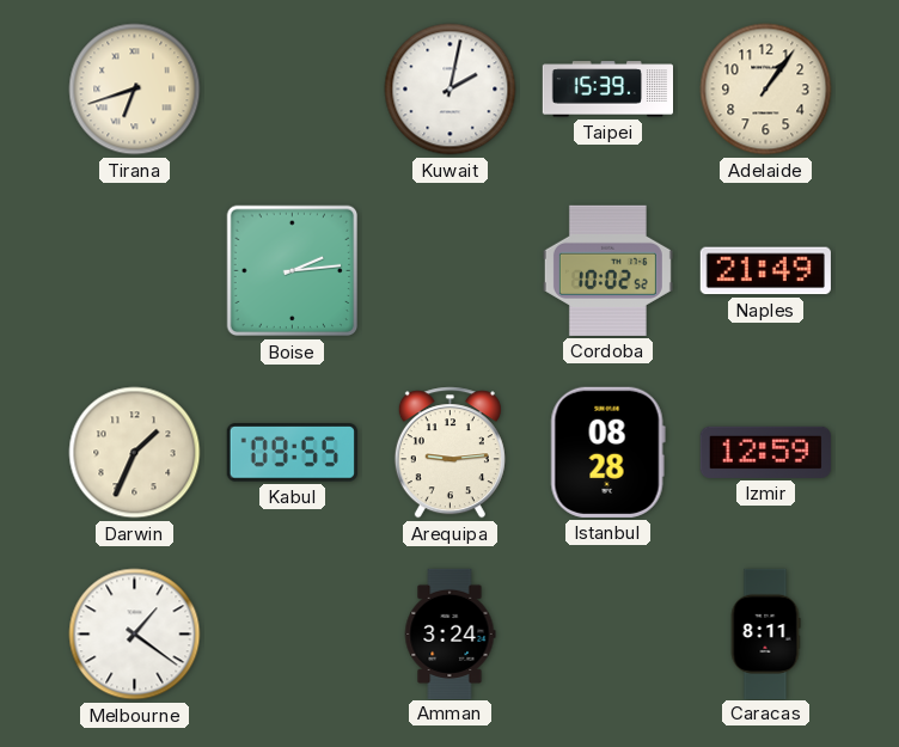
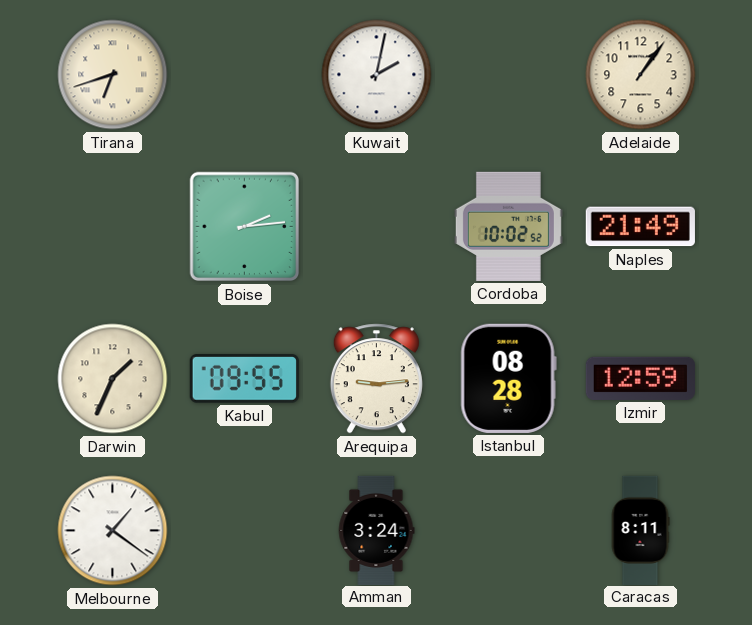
Taipei: 15:39 -> none
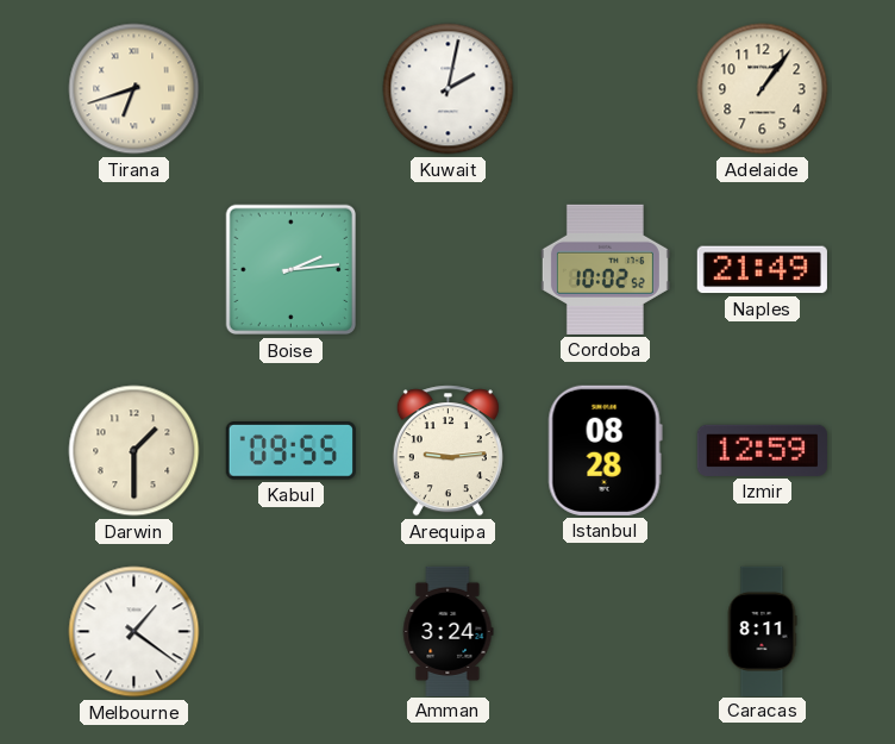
Darwin: 1:34 -> 1:30
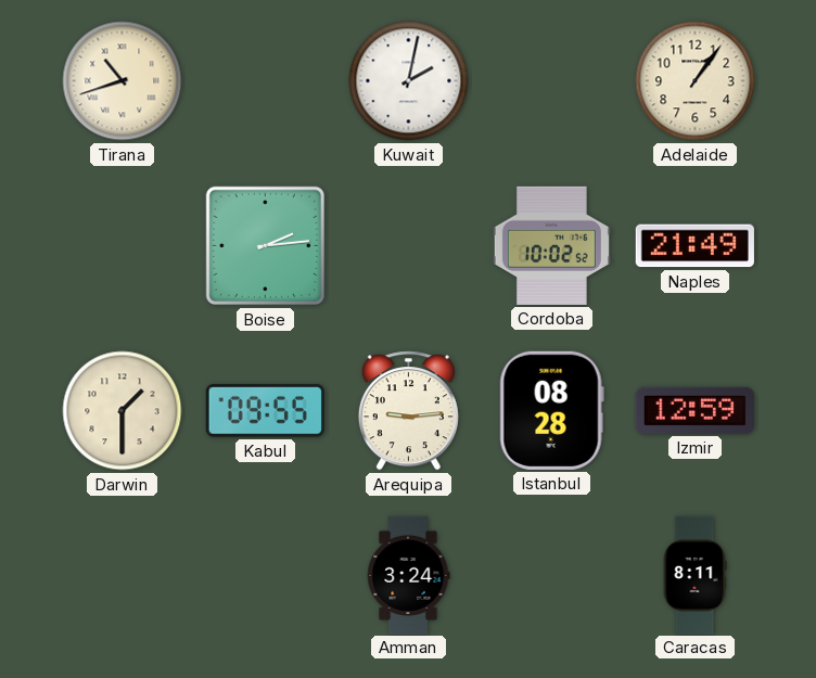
Tirana: 6:42 -> 10:42
Melbourne: 1:21 -> none
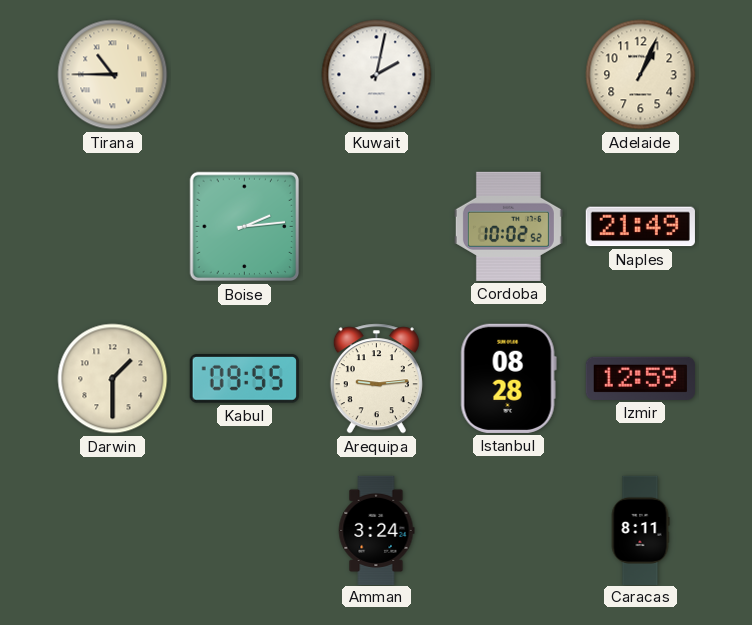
Tirana: 10:42 -> 10:45
Adelaide: 1:06 -> 1:04
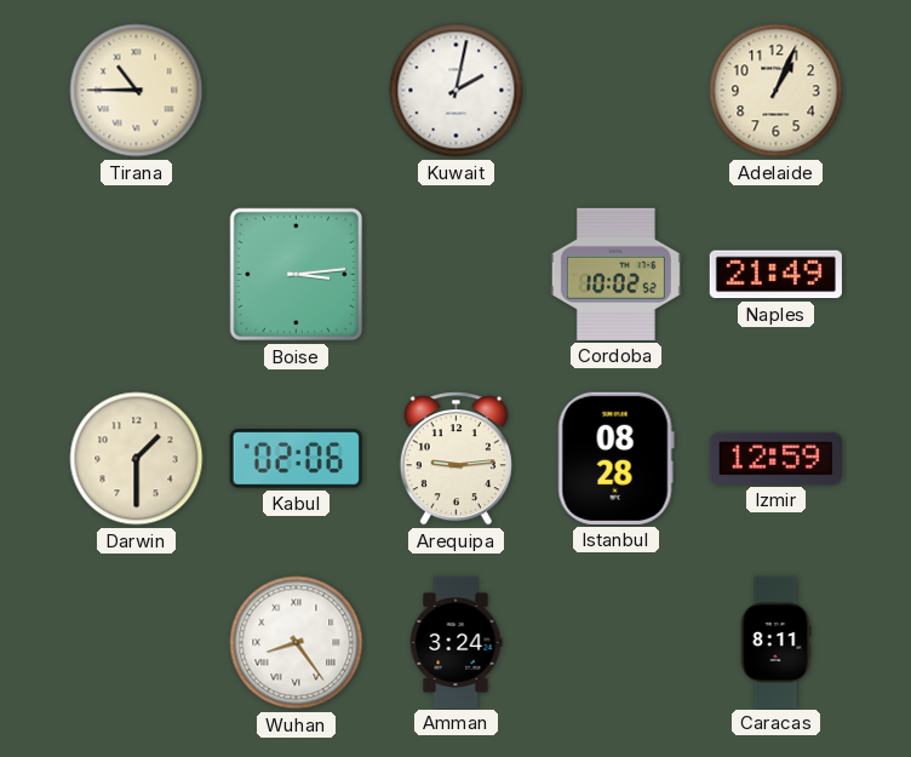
Boise: 2:14 -> 3:14
Kabul: 09:55 -> 02:06
Wuhan: none -> 8:24
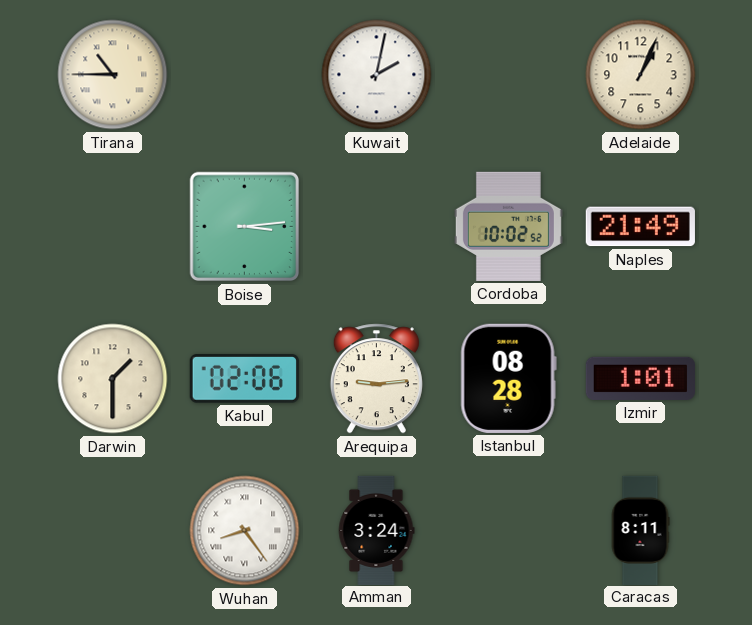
Izmir: 12:59 -> 1:01
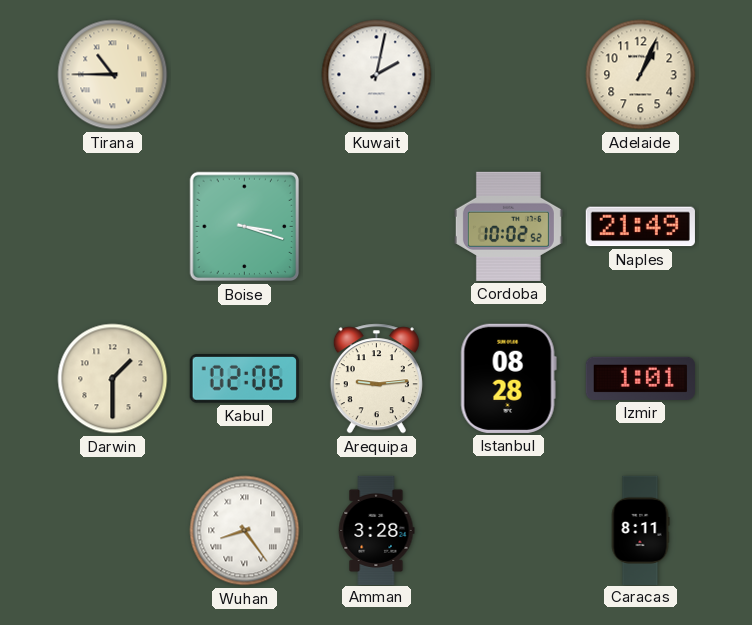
Boise: 3:14 -> 3:18
Amman: 3:24 -> 3:28
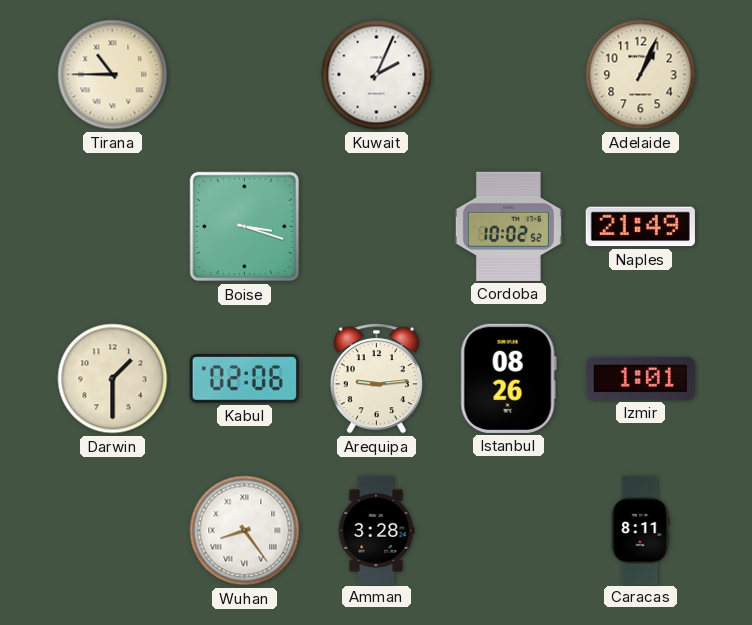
Kuwait: 2:02 -> 2:04
Istanbul: 08:28 -> 08:26
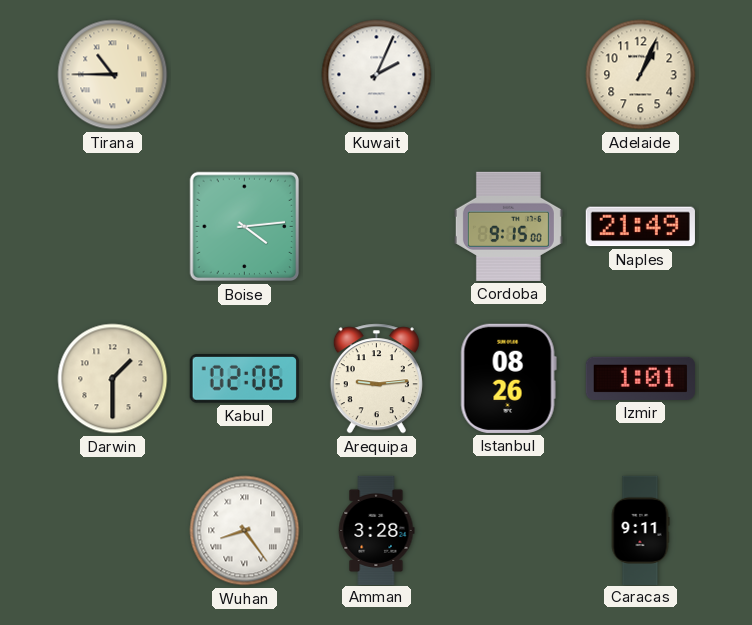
Boise: 3:18 -> 4:14
Cordoba: 10:02 -> 9:15
Caracas: 8:11 -> 9:11
